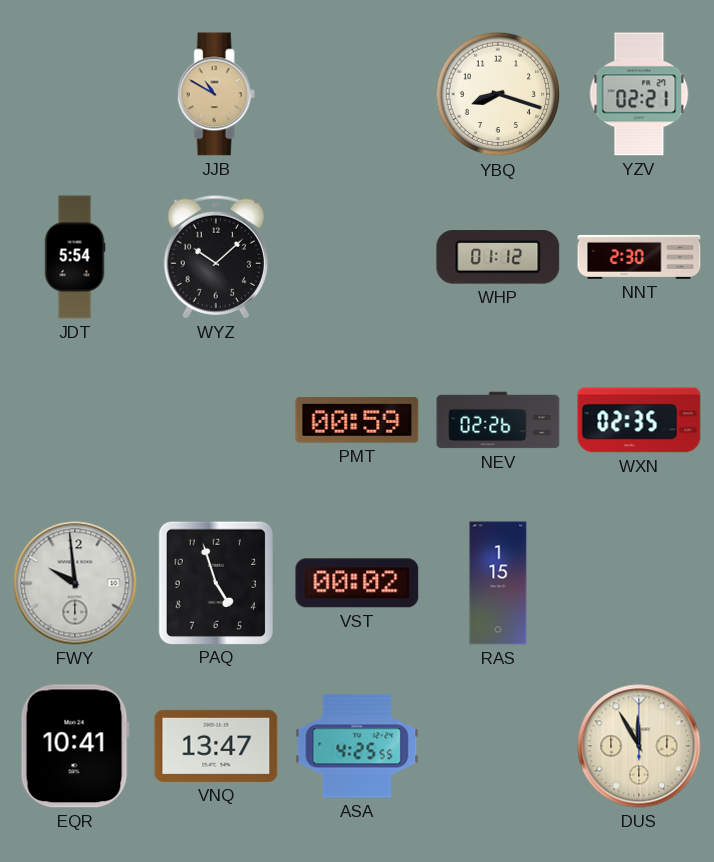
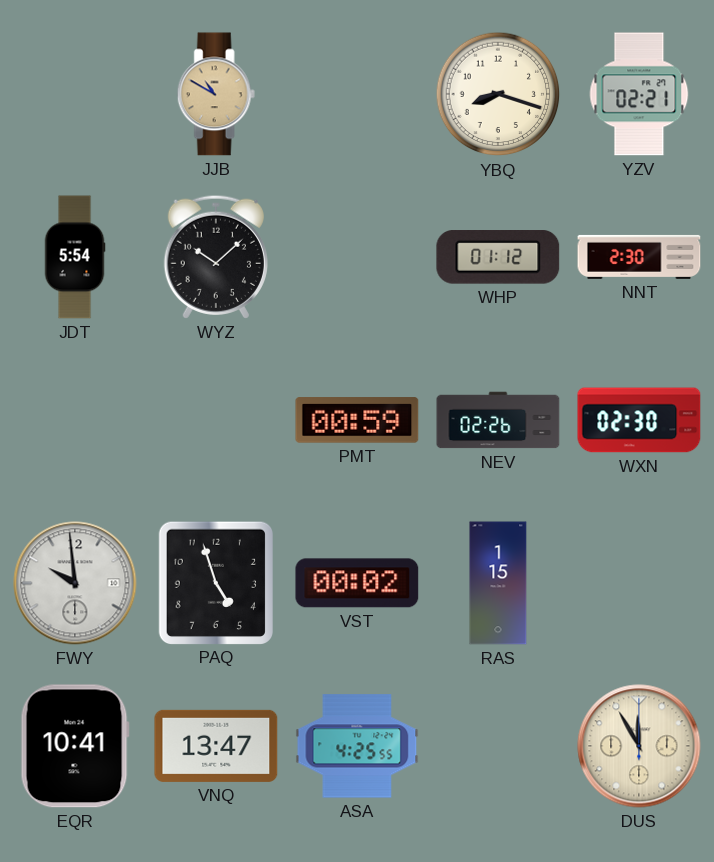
WXN: 02:35 -> 02:30
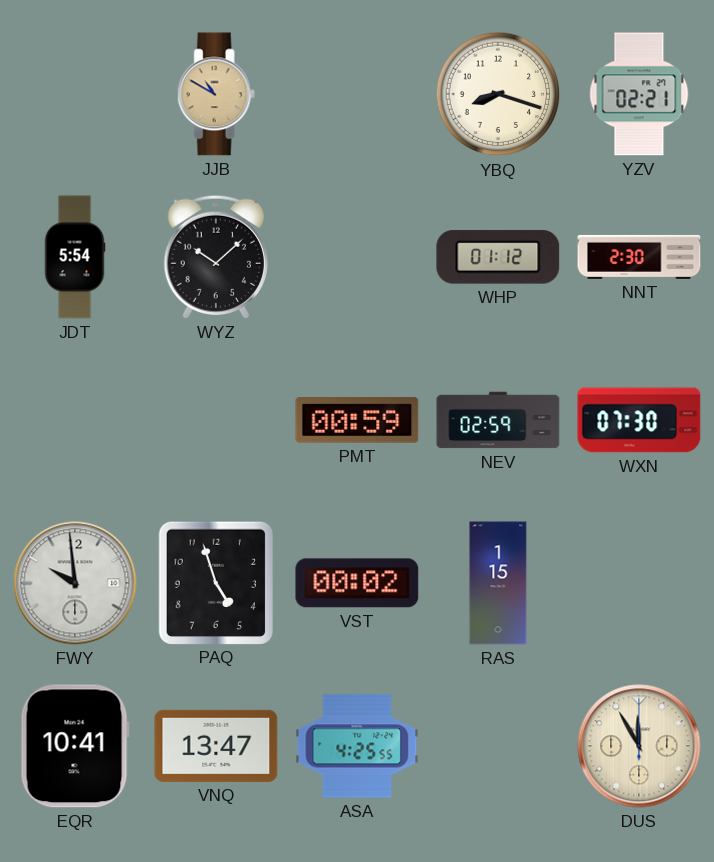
NEV: 02:26 -> 02:59
WXN: 02:30 -> 07:30
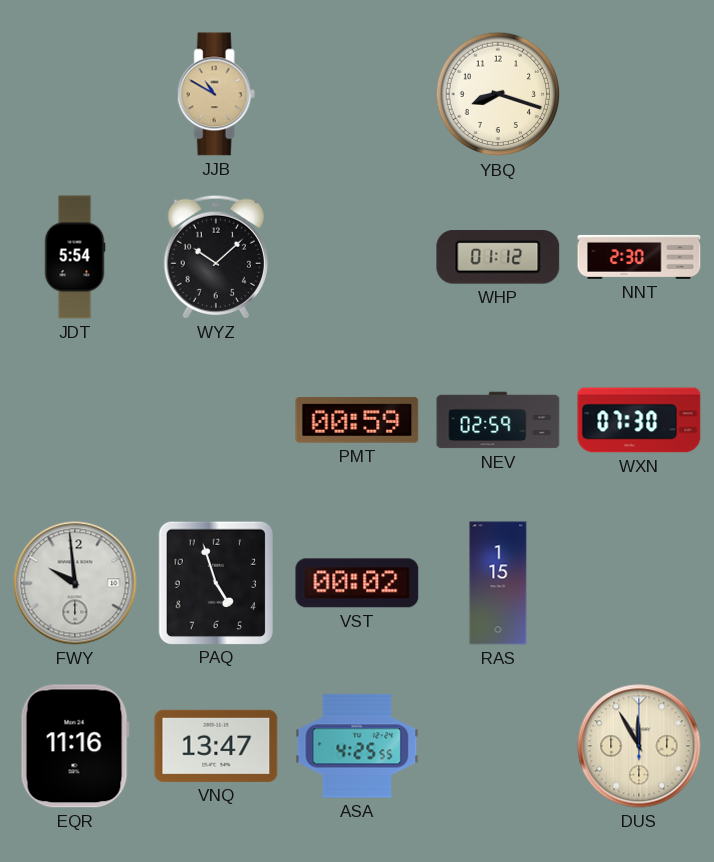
YZV: 02:21 -> none
EQR: 10:41 -> 11:16
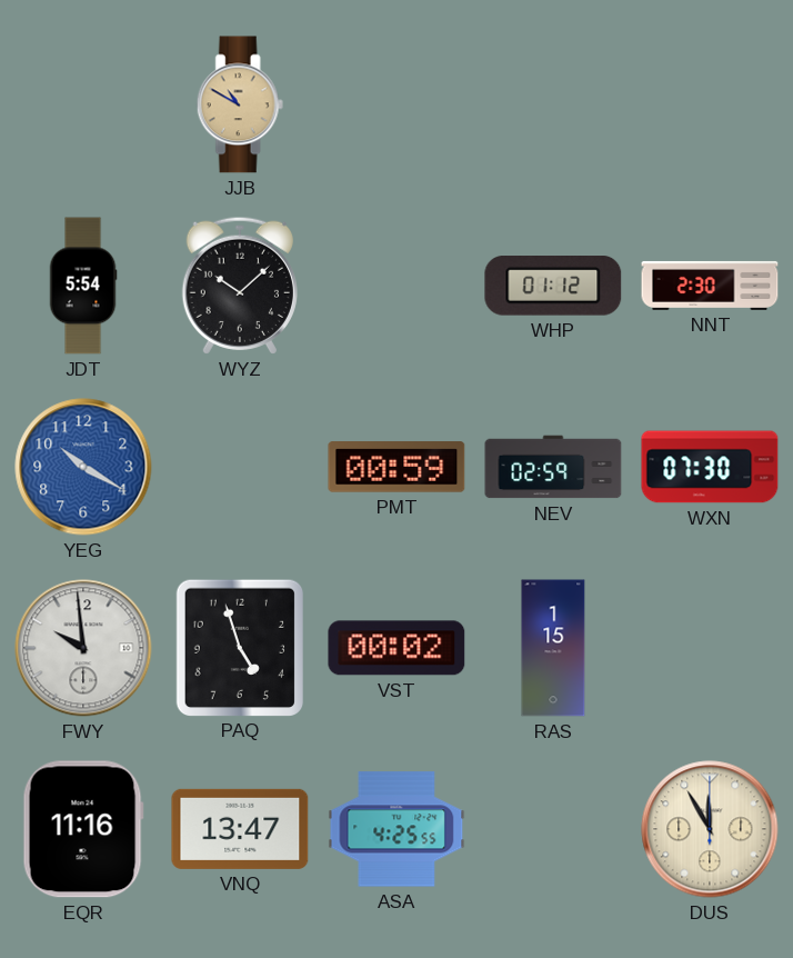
YBQ: 8:18 -> none
YEG: none -> 10:20
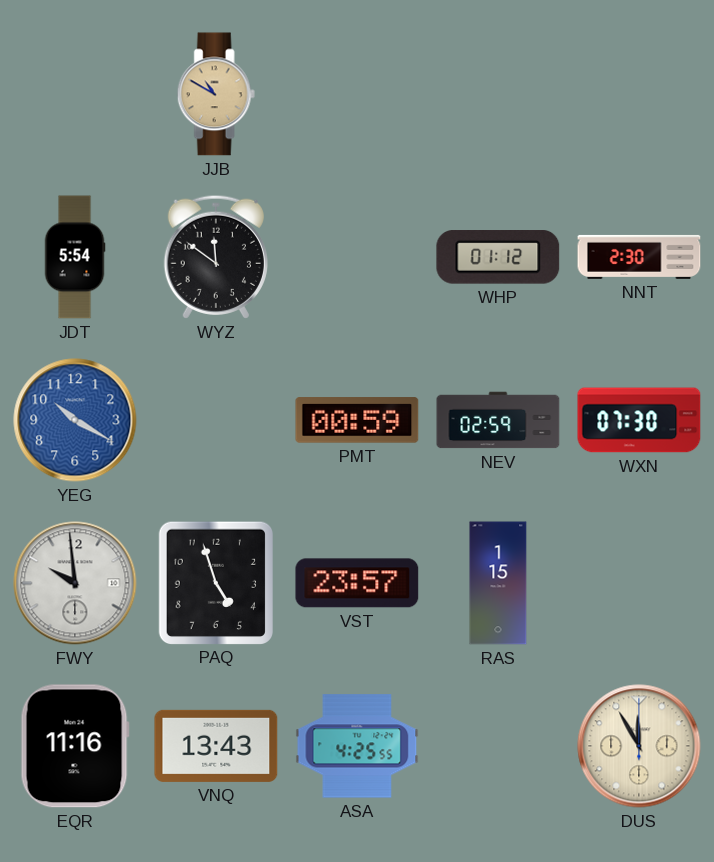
WYZ: 10:08 -> 11:51
VST: 00:02 -> 23:57
VNQ: 13:47 -> 13:43
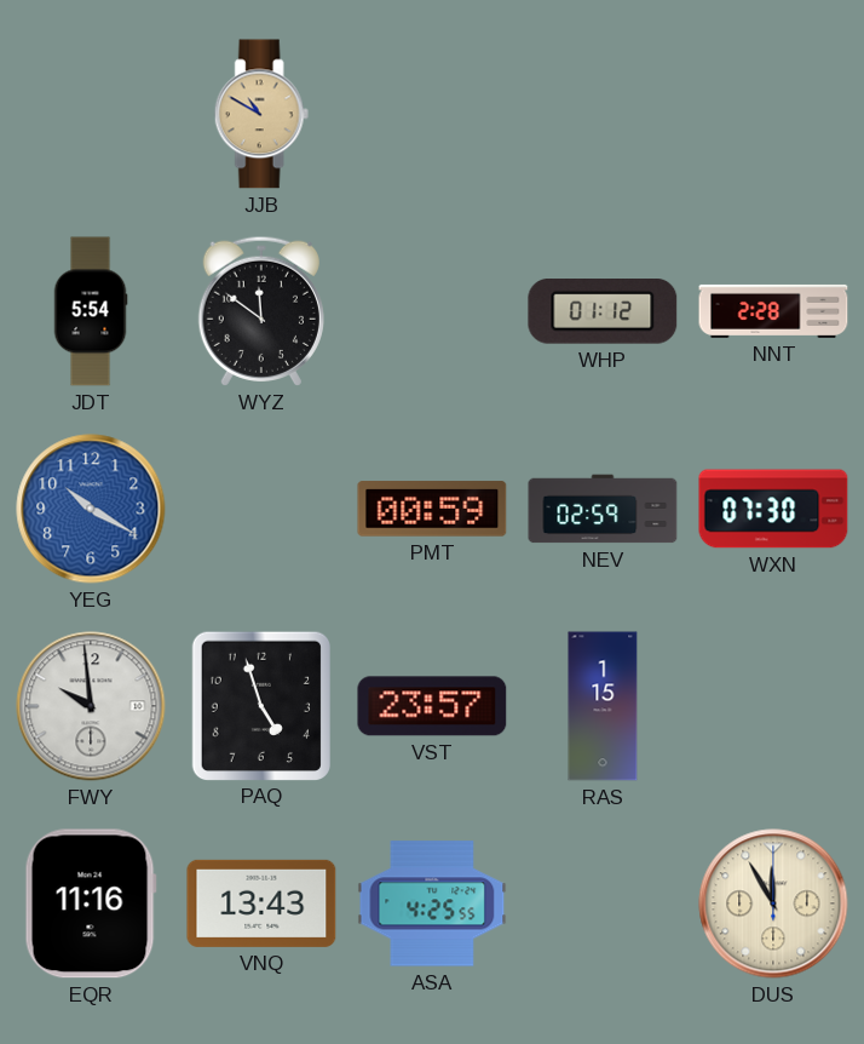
NNT: 2:30 -> 2:28
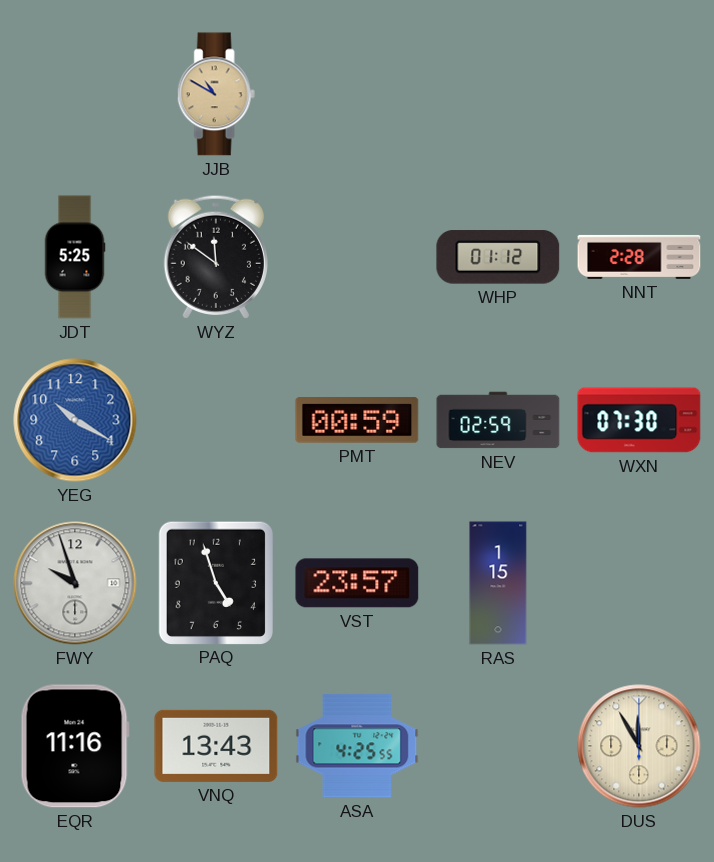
JDT: 5:54 -> 5:25
FWY: 9:59 -> 9:57
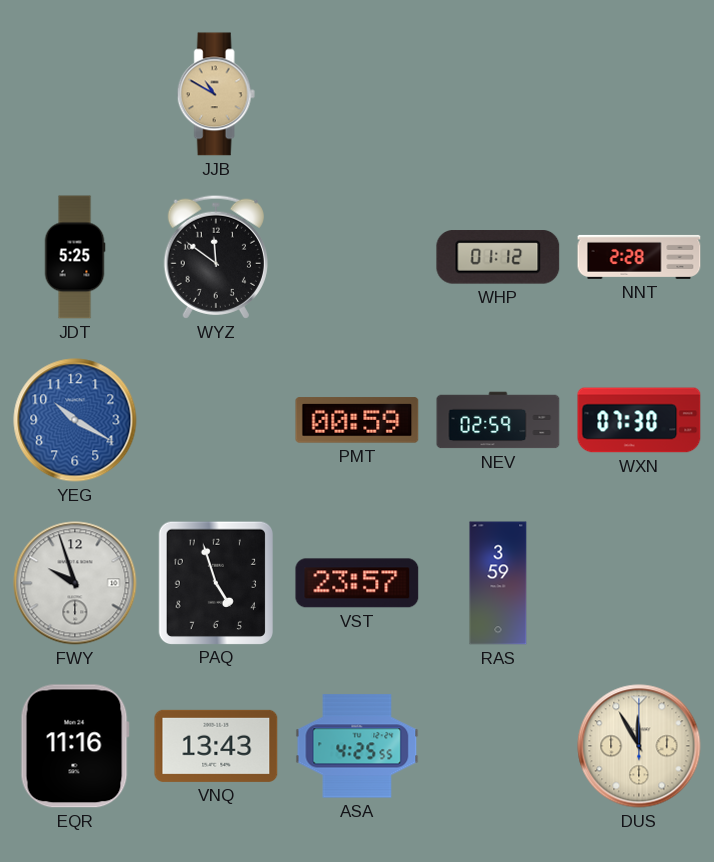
RAS: 1:15 -> 3:59
